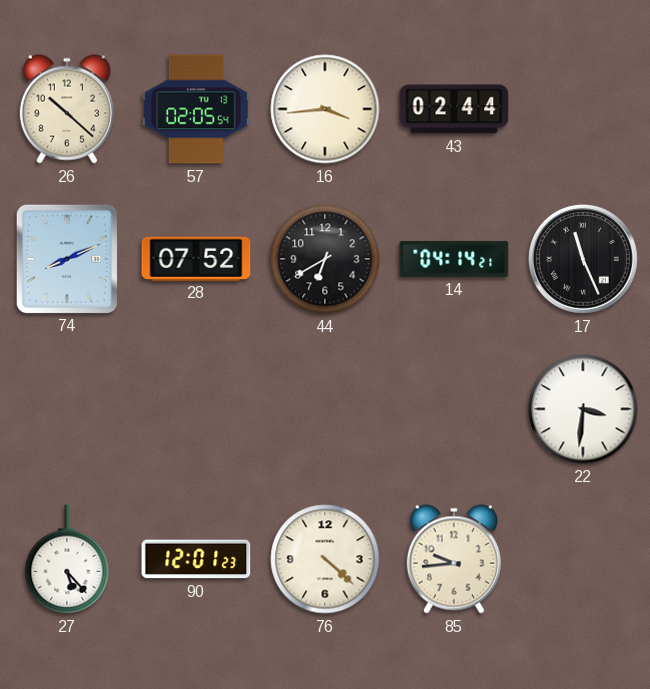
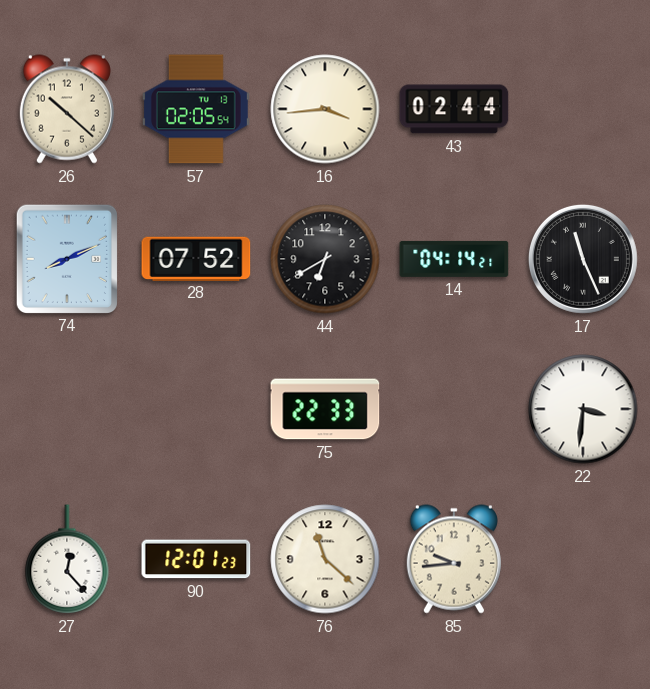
75: none -> 22:33
27: 5:23 -> 12:23
76: 4:22 -> 11:22
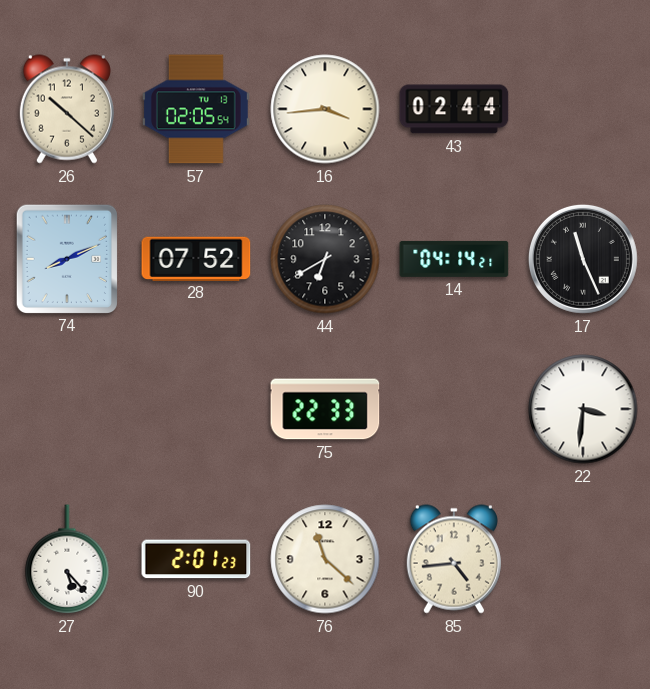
27: 12:23 -> 5:23
90: 12:01 -> 2:01
85: 9:44 -> 4:44
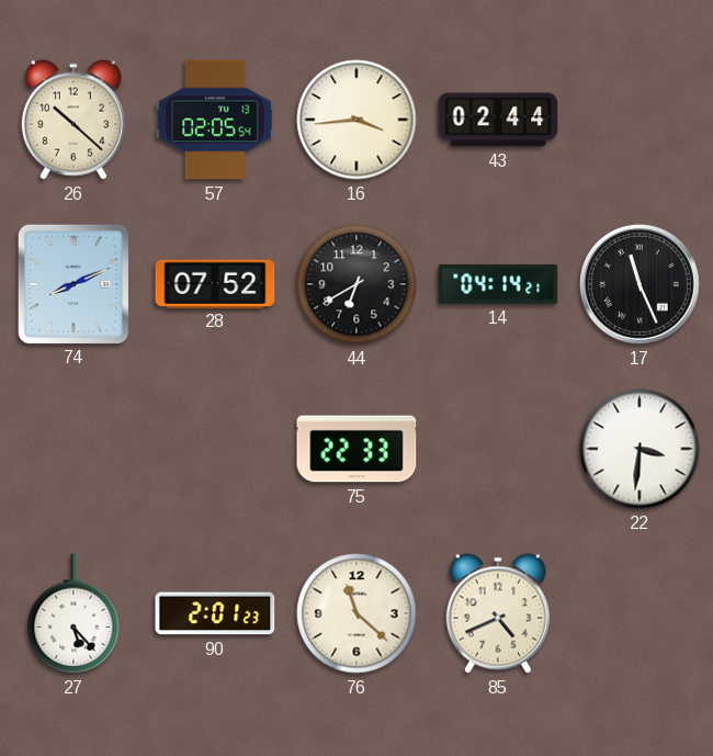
85: 4:44 -> 4:41
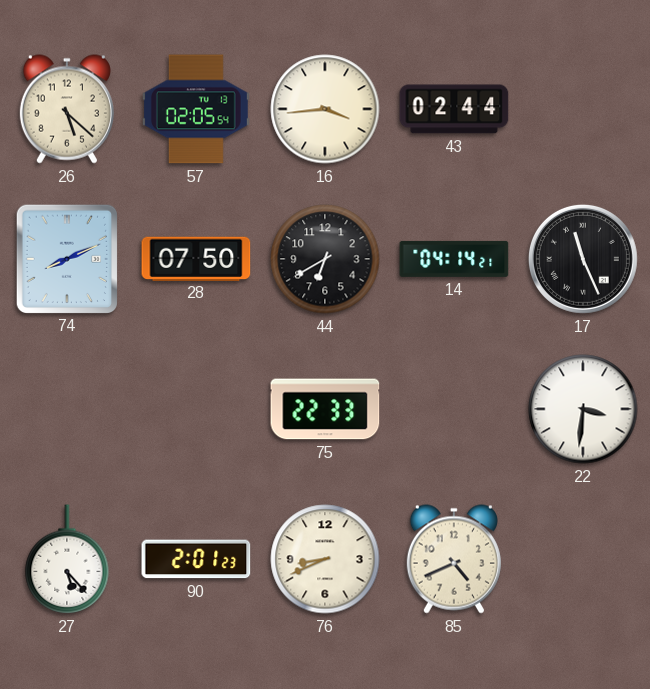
26: 10:22 -> 5:22
28: 07:52 -> 07:50
76: 11:22 -> 8:41
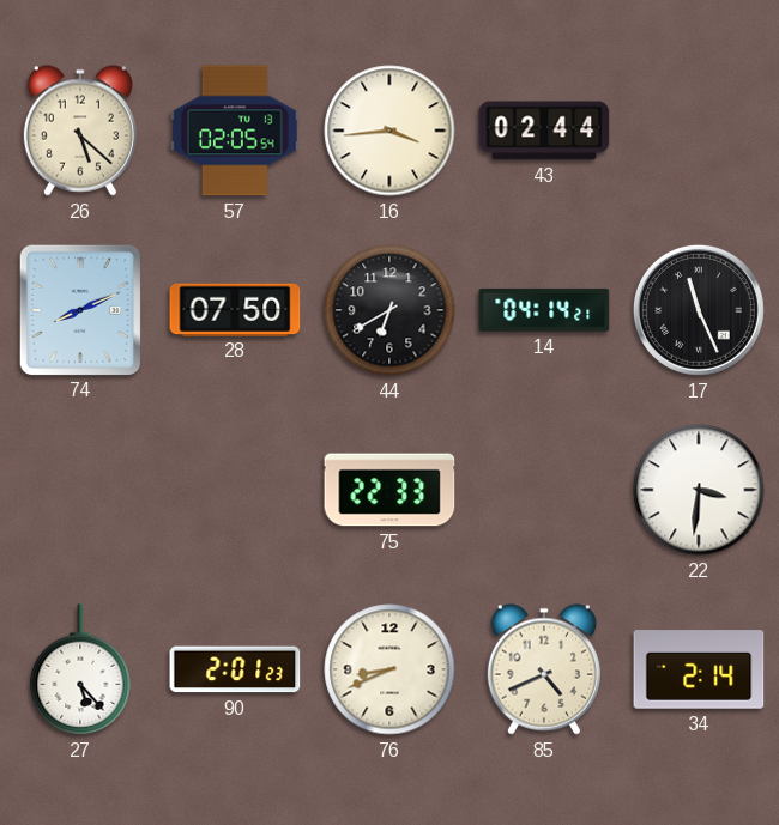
34: none -> 2:14
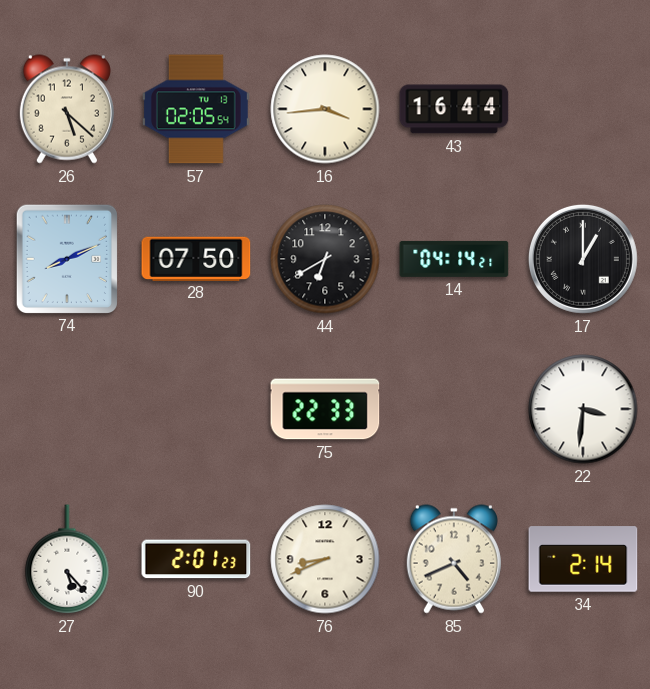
43: 02:44 -> 16:44
17: 11:26 -> 1:00
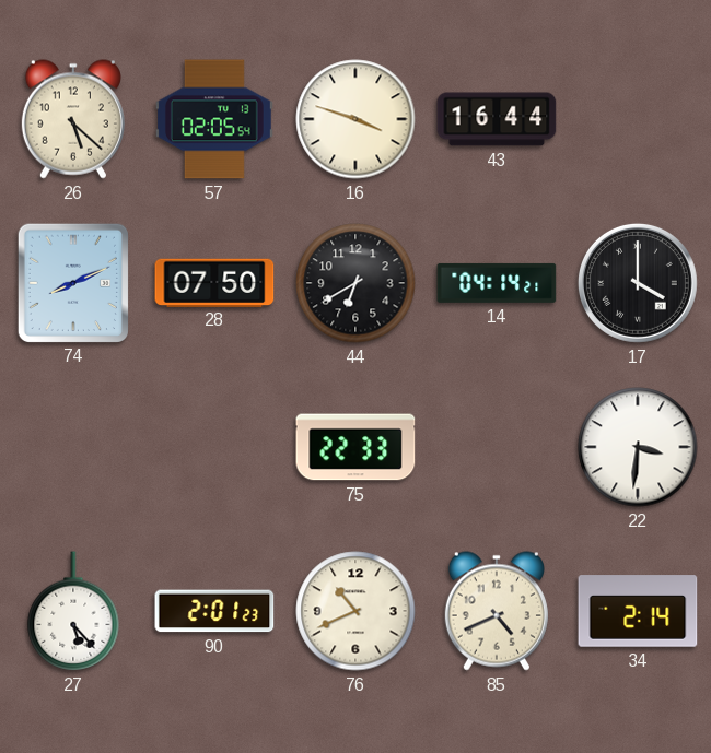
16: 3:44 -> 3:48
17: 1:00 -> 4:00
76: 8:41 -> 10:41
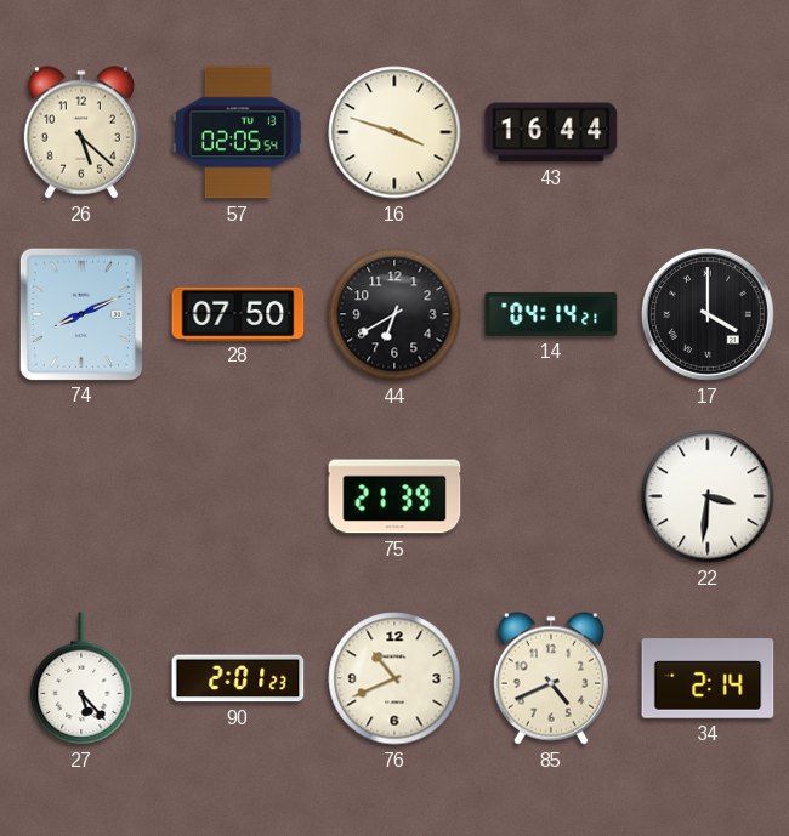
75: 22:33 -> 21:39
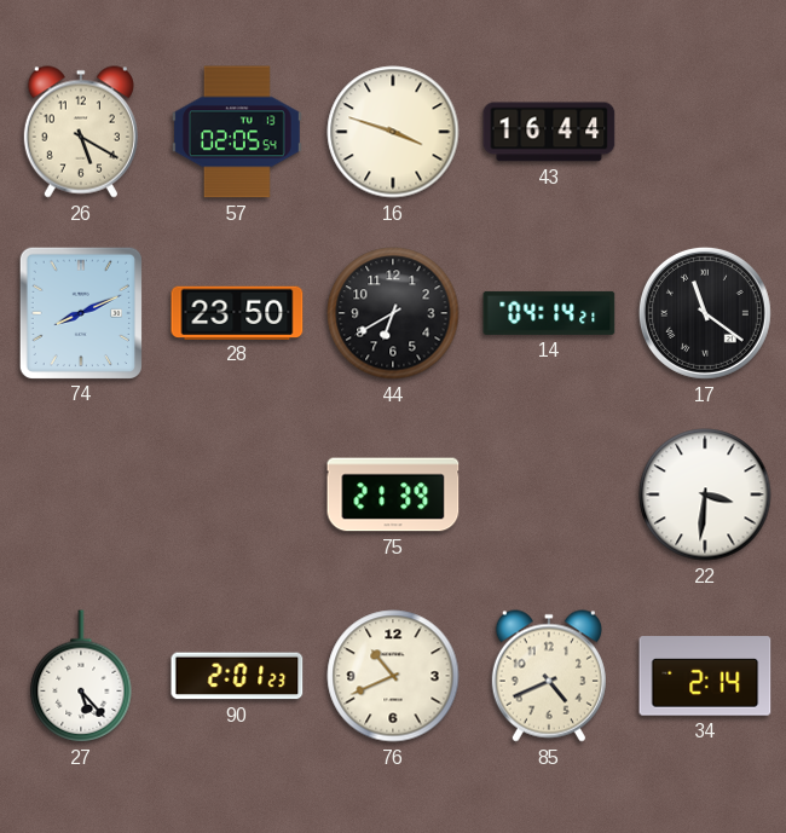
26: 5:22 -> 5:20
28: 07:50 -> 23:50
17: 4:00 -> 11:21
